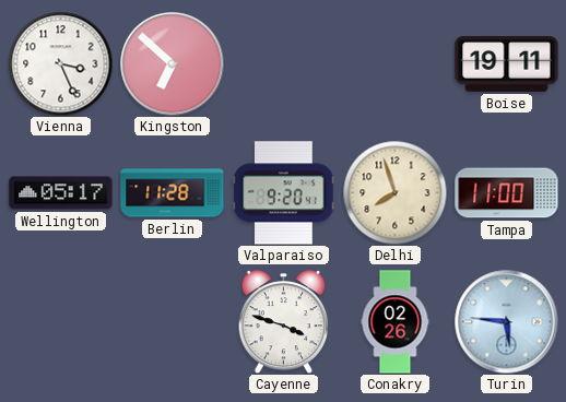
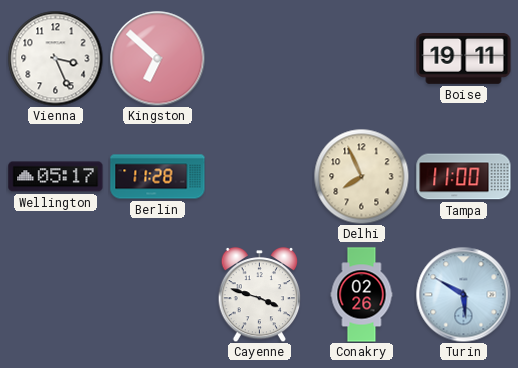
Valparaiso: 9:20 -> none
Delhi: 7:57 -> 7:56
Turin: 5:46 -> 5:50
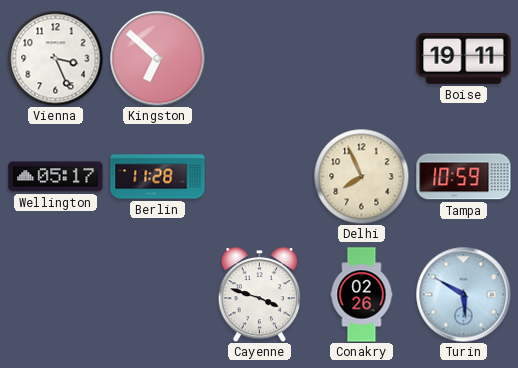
Tampa: 11:00 -> 10:59
